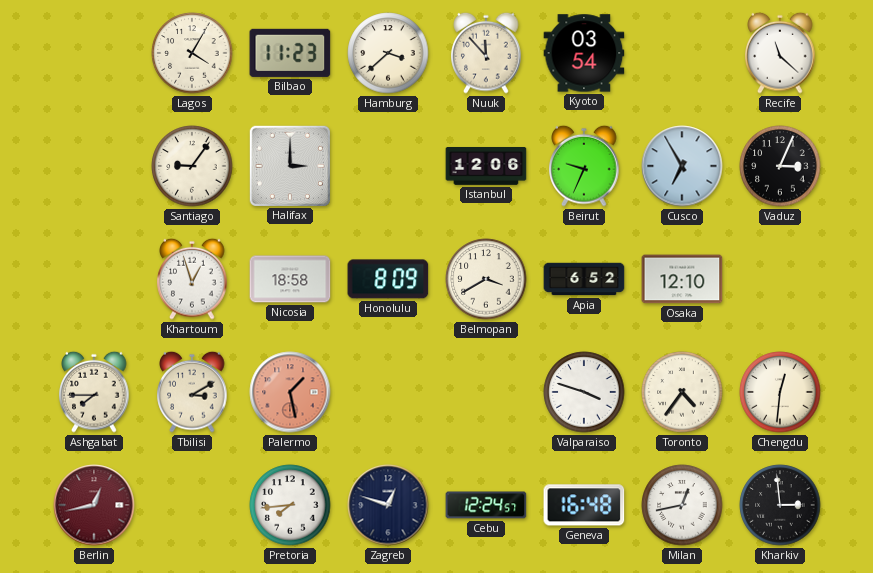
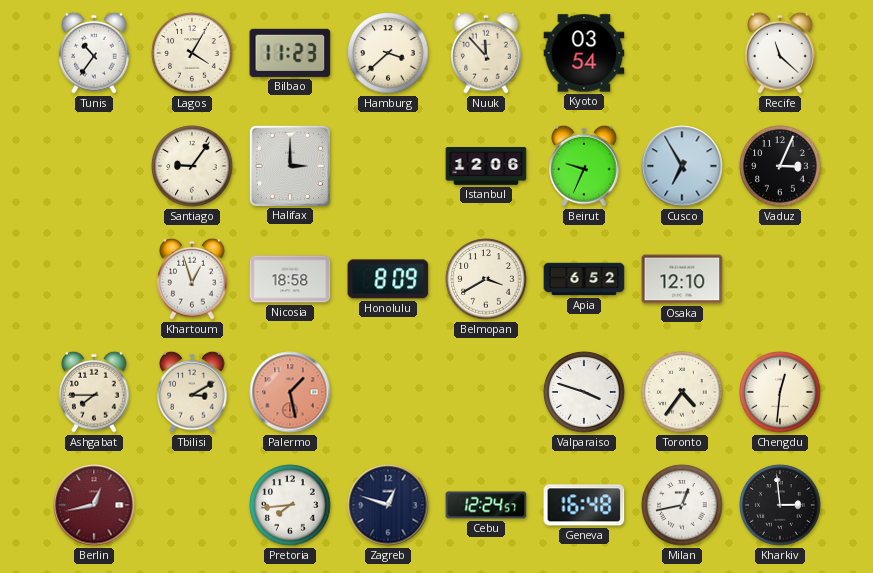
Tunis: none -> 10:36
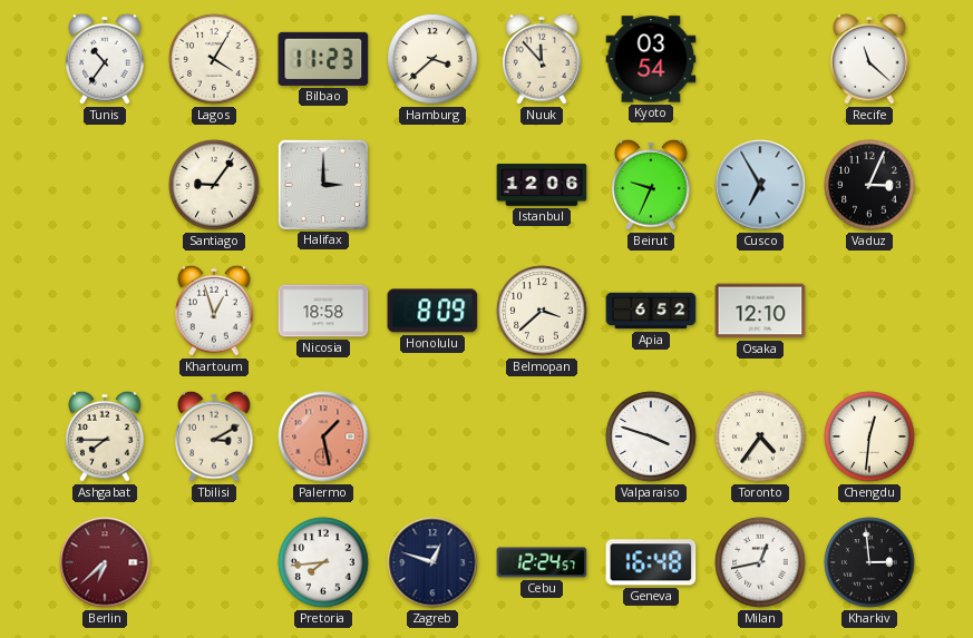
Belmopan: 3:40 -> 3:38
Berlin: 12:43 -> 6:38
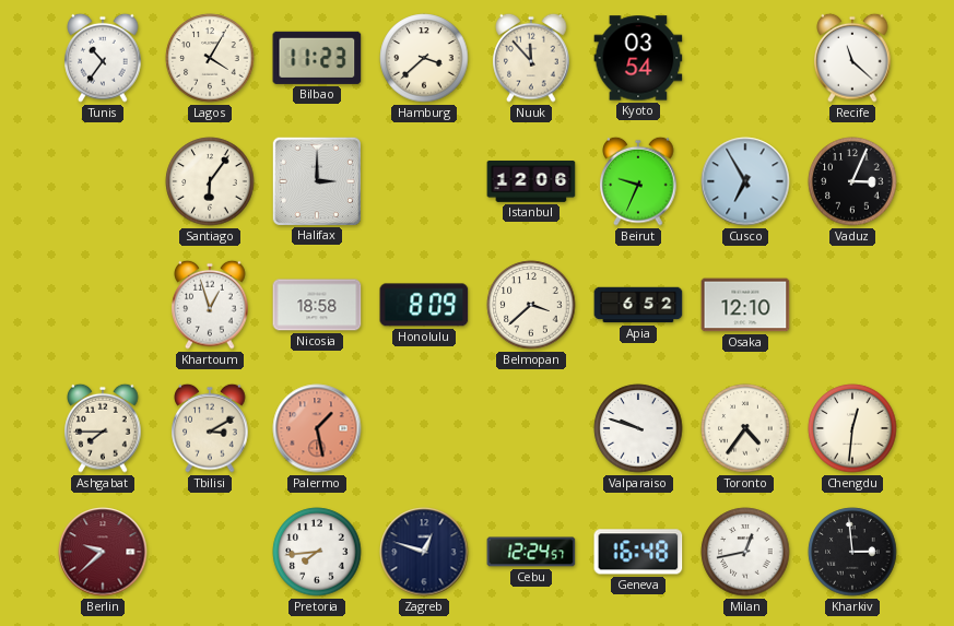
Santiago: 9:06 -> 6:06
Valparaiso: 3:48 -> 9:48
Berlin: 6:38 -> 9:38
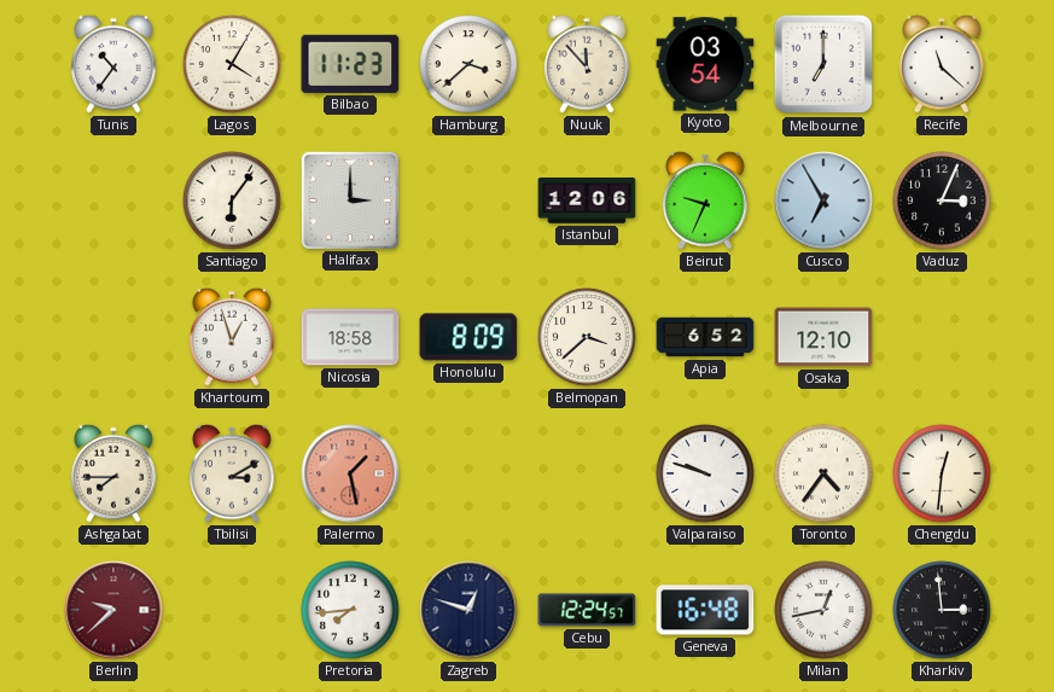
Melbourne: none -> 7:00
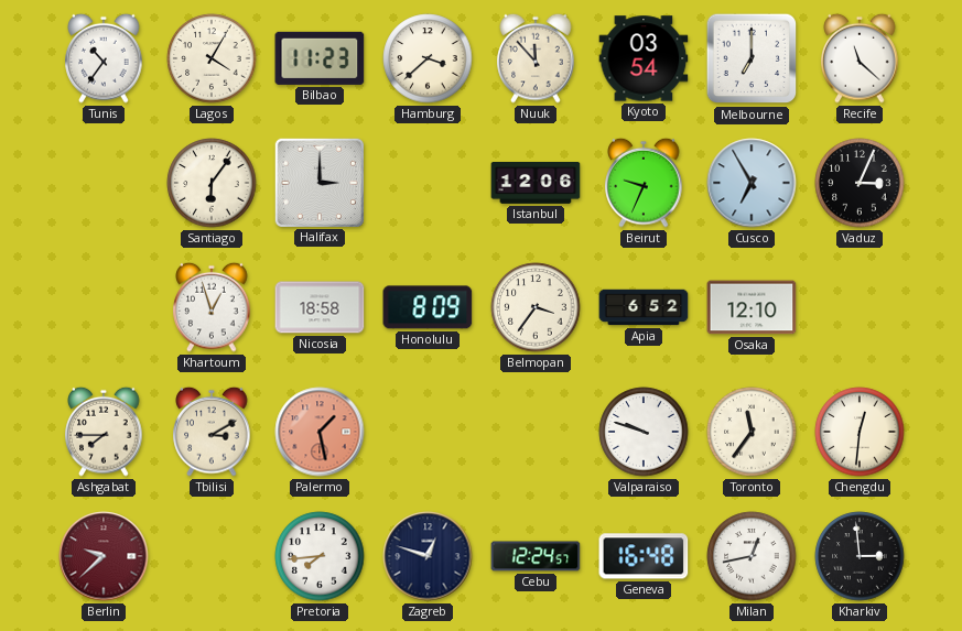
Belmopan: 3:38 -> 3:36
Toronto: 4:36 -> 11:36
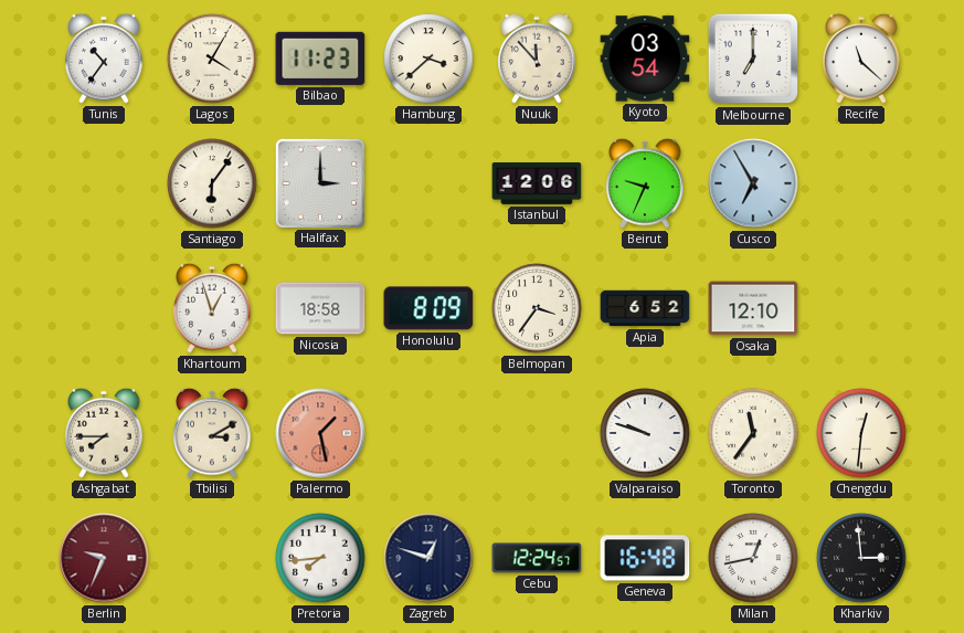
Vaduz: 3:04 -> none
Berlin: 9:38 -> 9:34
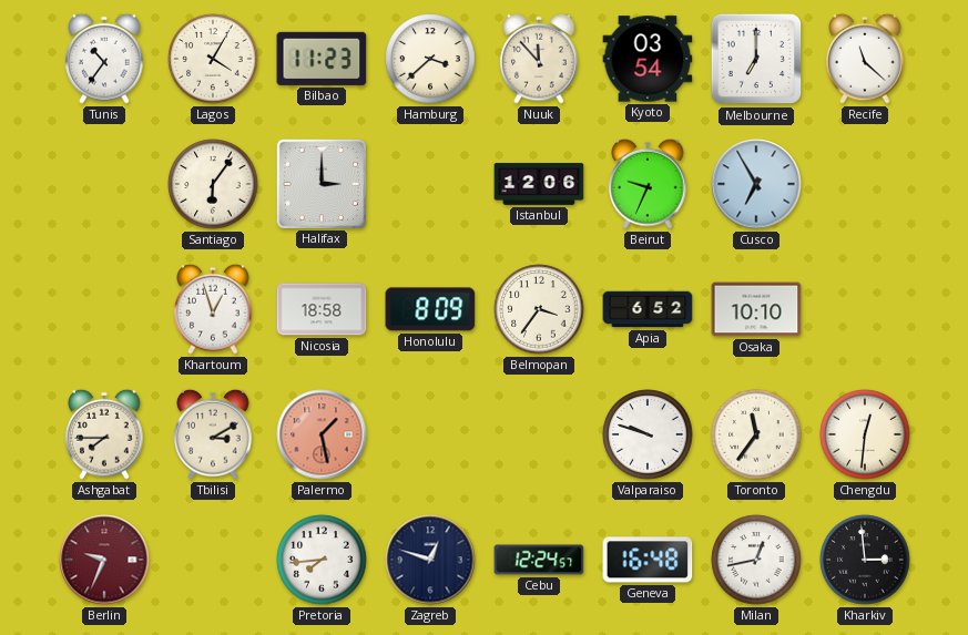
Osaka: 12:10 -> 10:10
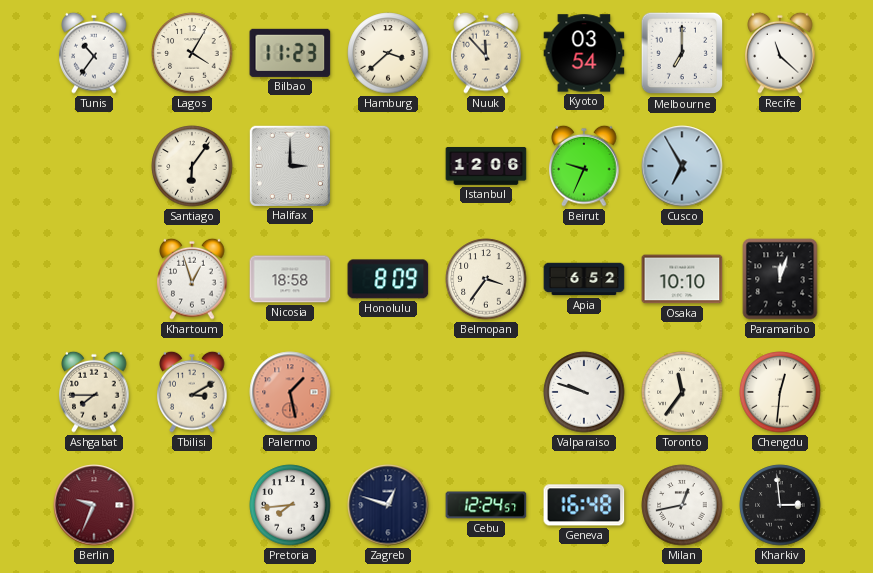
Paramaribo: none -> 12:03
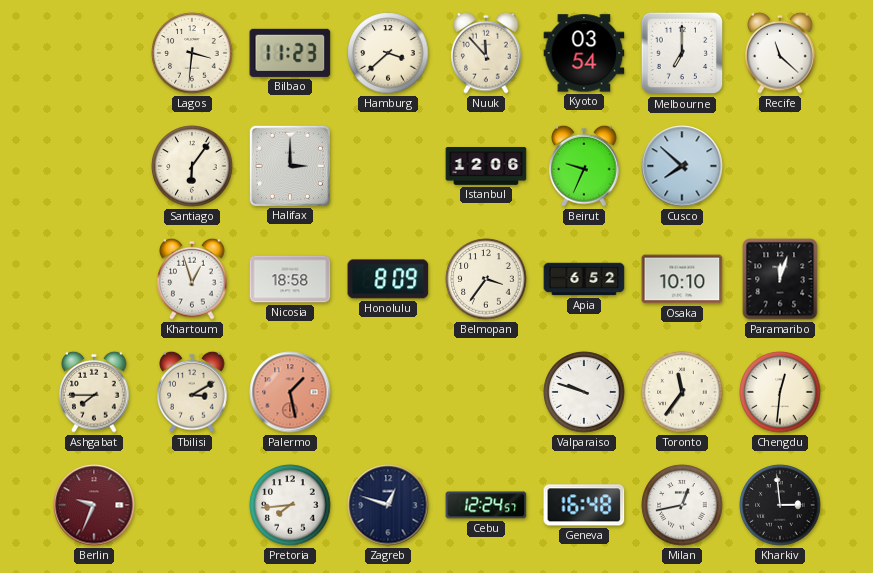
Tunis: 10:36 -> none
Lagos: 4:05 -> 3:31
Cusco: 6:55 -> 7:52
